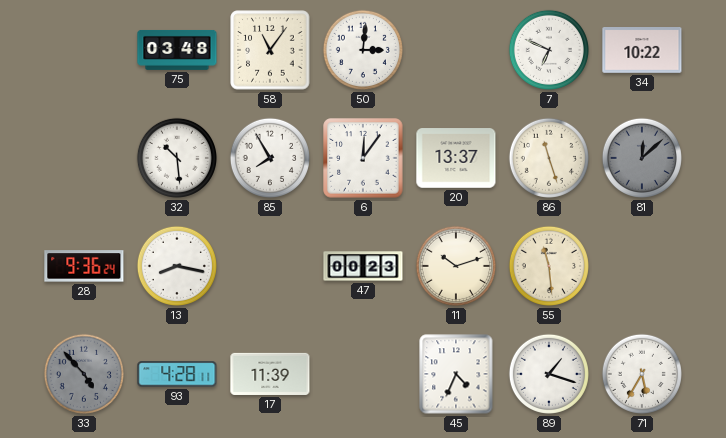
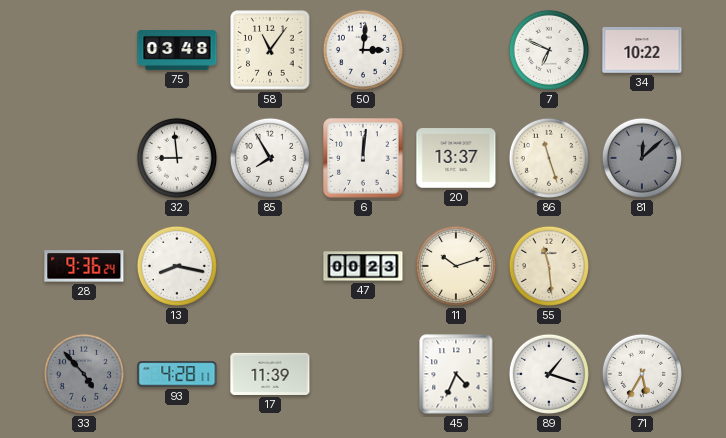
32: 10:29 -> 8:59
6: 12:06 -> 12:01
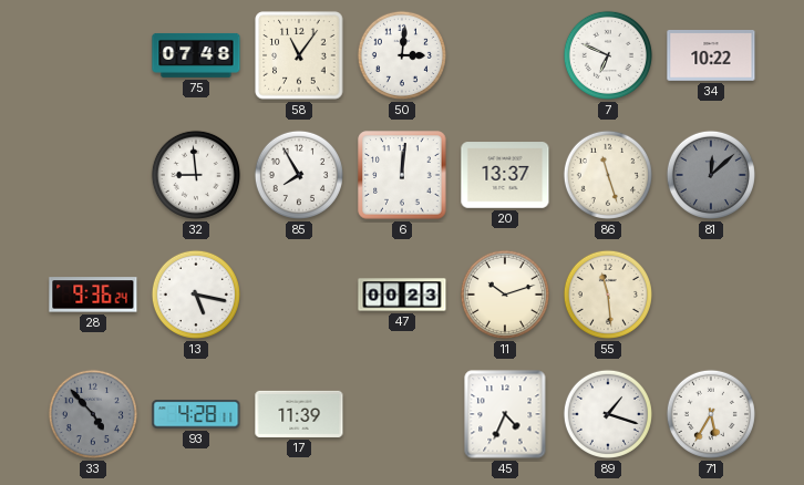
75: 03:48 -> 07:48
13: 8:17 -> 5:17
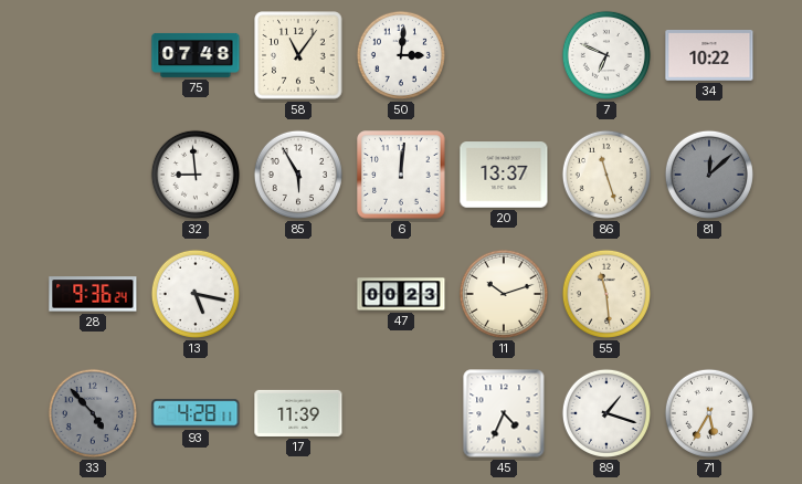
85: 7:55 -> 5:55
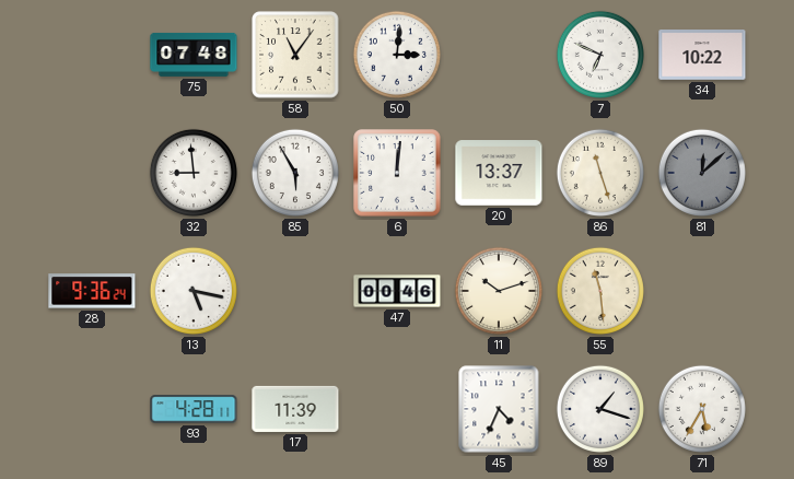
47: 00:23 -> 00:46
33: 4:53 -> none
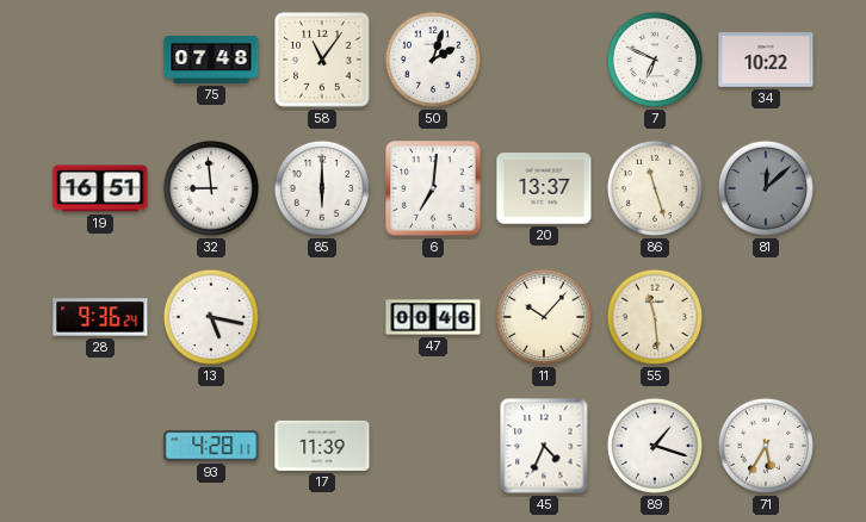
50: 3:01 -> 2:03
19: none -> 16:51
85: 5:55 -> 6:00
6: 12:01 -> 7:01
11: 10:12 -> 10:07
